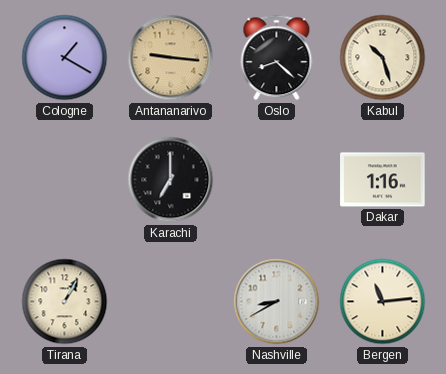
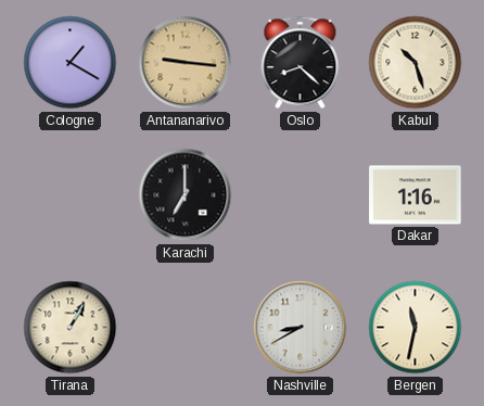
Bergen: 11:14 -> 11:32
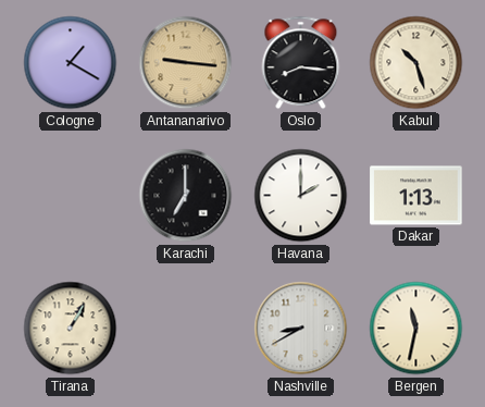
Oslo: 8:22 -> 8:16
Havana: none -> 2:00
Dakar: 1:16 -> 1:13
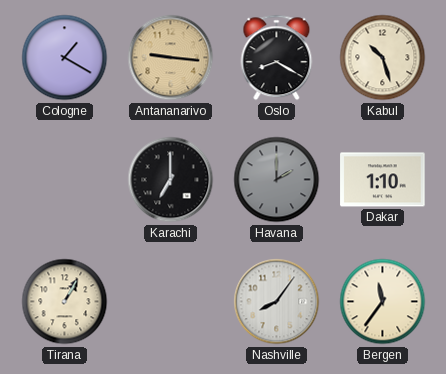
Oslo: 8:16 -> 8:20
Havana dial: white -> grey
Dakar: 1:13 -> 1:10
Nashville: 8:40 -> 8:06
Bergen: 11:32 -> 11:36
